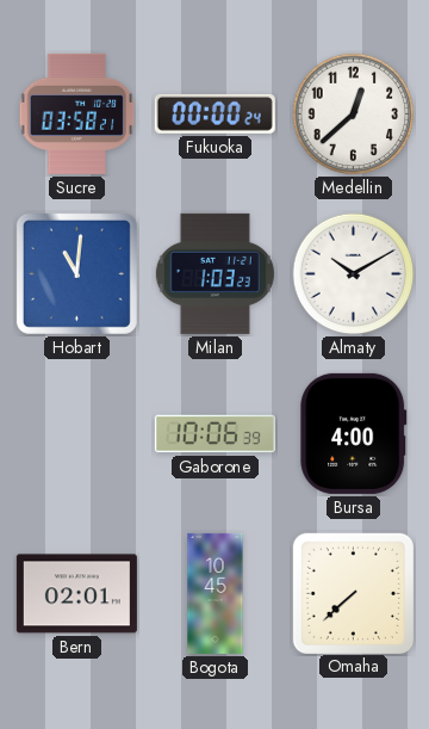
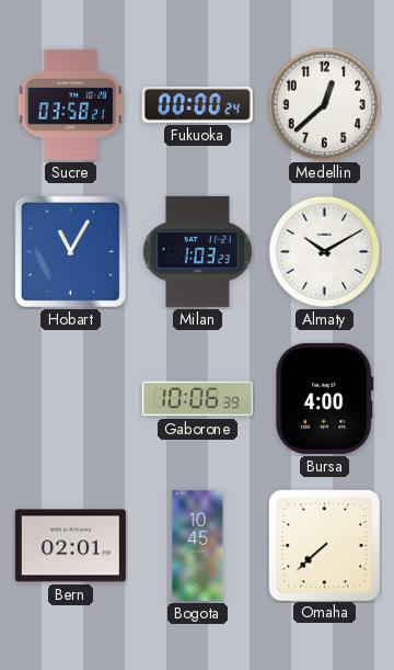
Hobart: 11:01 -> 11:05
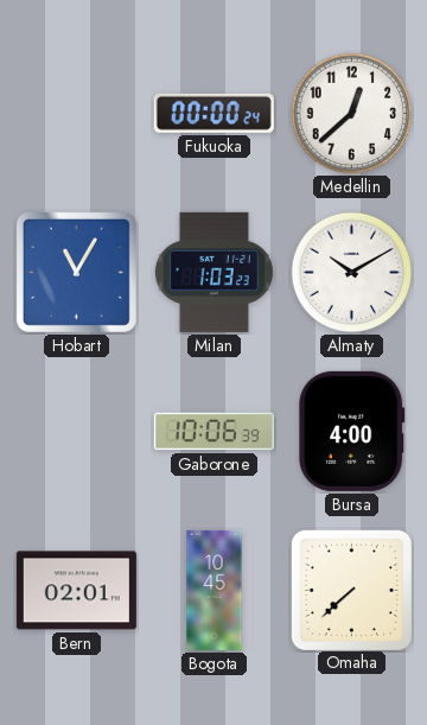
Sucre: 03:58 -> none
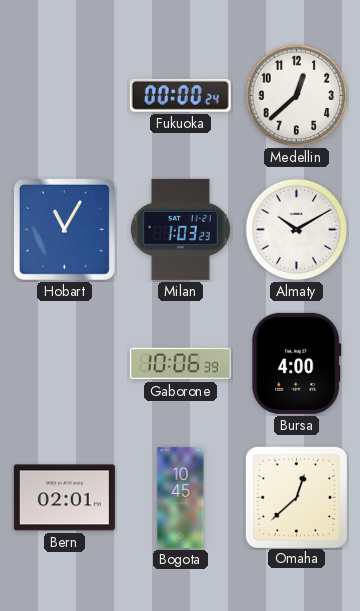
Omaha: 7:38 -> 12:38
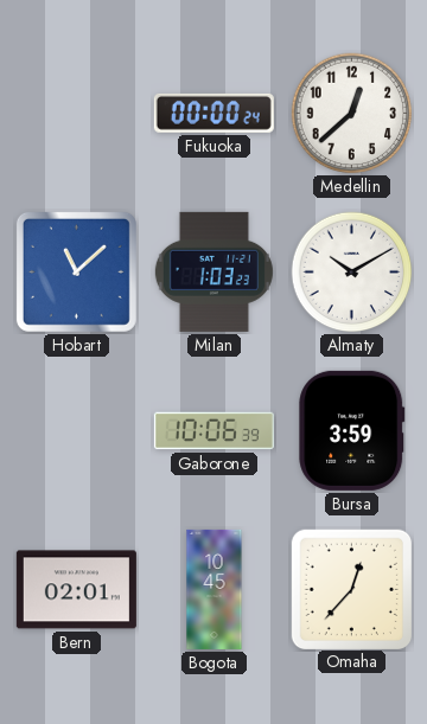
Hobart: 11:05 -> 11:08
Bursa: 4:00 -> 3:59
Omaha: 12:38 -> 12:37
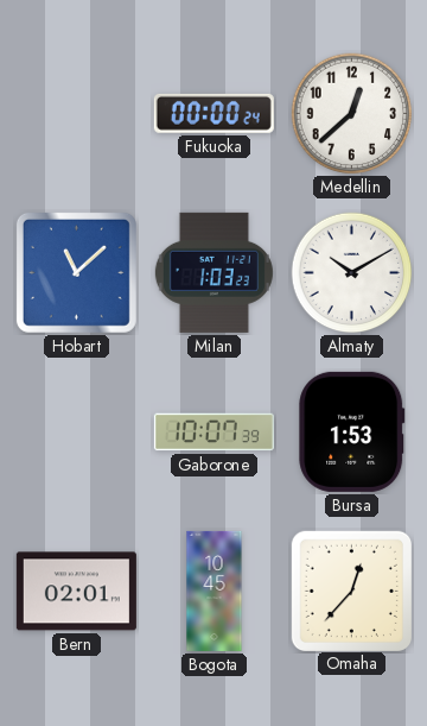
Gaborone: 10:06 -> 10:07
Bursa: 3:59 -> 1:53
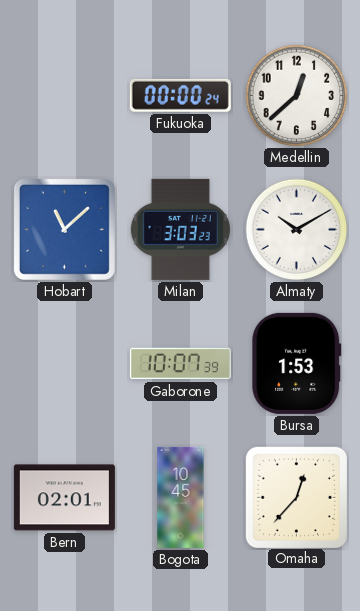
Milan: 1:03 -> 3:03
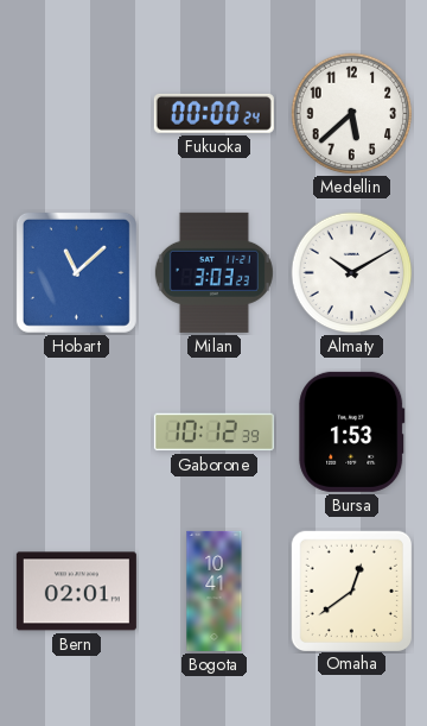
Medellin: 12:38 -> 5:38
Gaborone: 10:07 -> 10:12
Bogota: 10:45 -> 10:41
Omaha: 12:37 -> 12:39
